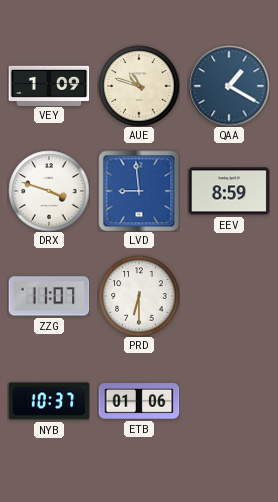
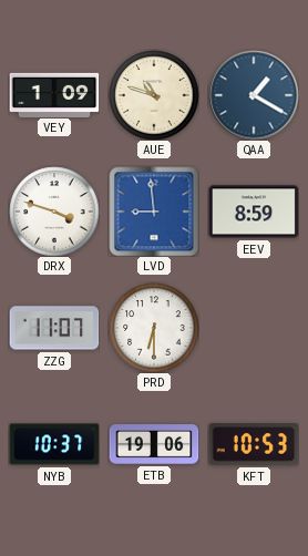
ETB: 01:06 -> 19:06
KFT: none -> 10:53
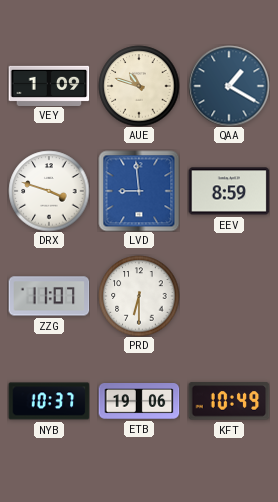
KFT: 10:53 -> 10:49
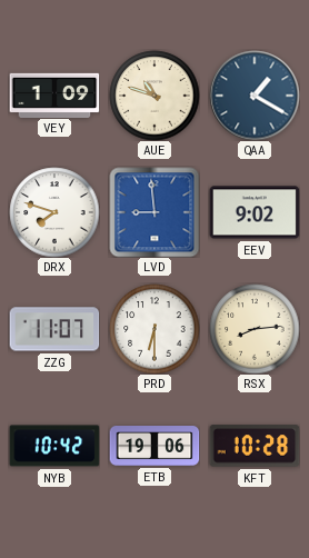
DRX: 3:48 -> 7:48
EEV: 8:59 -> 9:02
RSX: none -> 8:14
NYB: 10:37 -> 10:42
KFT: 10:49 -> 10:28
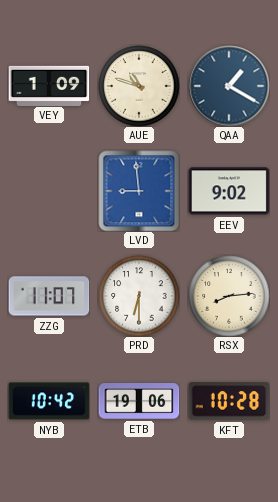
DRX: 7:48 -> none
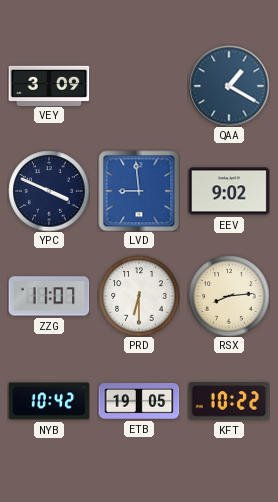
VEY: 1:09 -> 3:09
AUE: 10:48 -> none
YPC: none -> 3:49
ETB: 19:06 -> 19:05
KFT: 10:28 -> 10:22
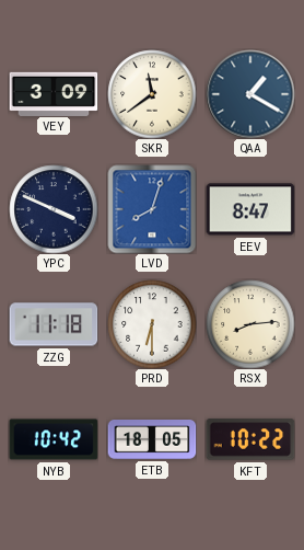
SKR: none -> 11:39
LVD: 8:59 -> 8:03
EEV: 9:02 -> 8:47
ZZG: 11:07 -> 11:18
ETB: 19:05 -> 18:05
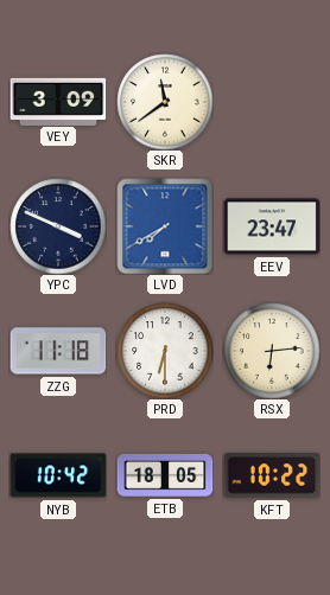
QAA: 1:20 -> none
LVD: 8:03 -> 7:40
EEV: 8:47 -> 23:47
RSX: 8:14 -> 6:14
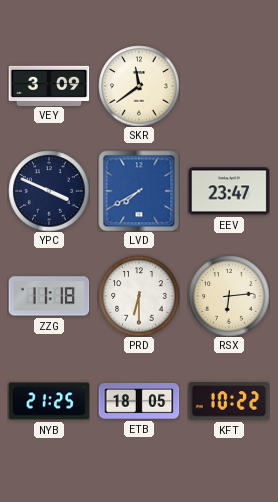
NYB: 10:42 -> 21:25
